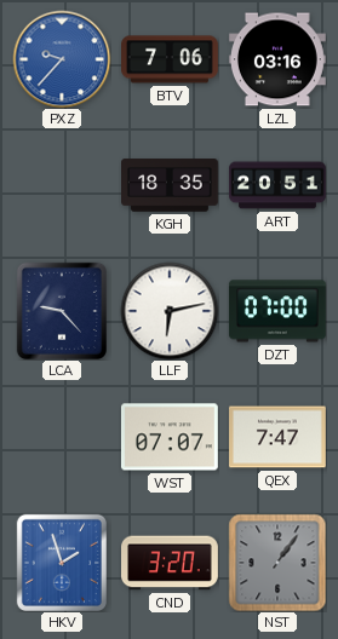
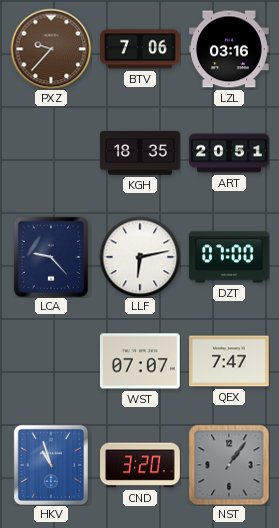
PXZ dial: blue -> brown
HKV: 1:57 -> 10:57
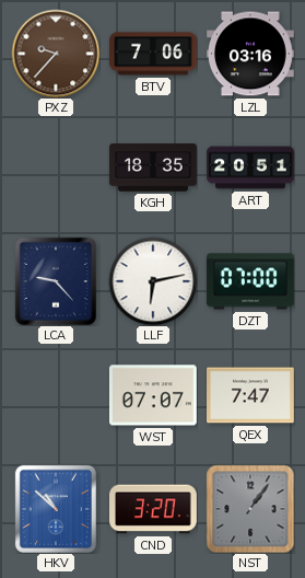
HKV: 10:57 -> 10:52
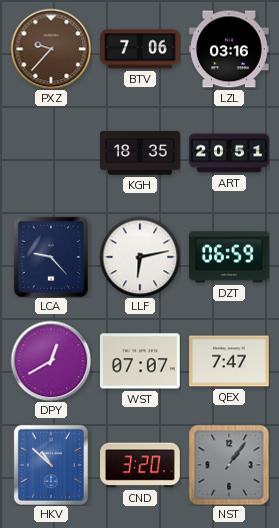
DZT: 07:00 -> 06:59
DPY: none -> 12:40
